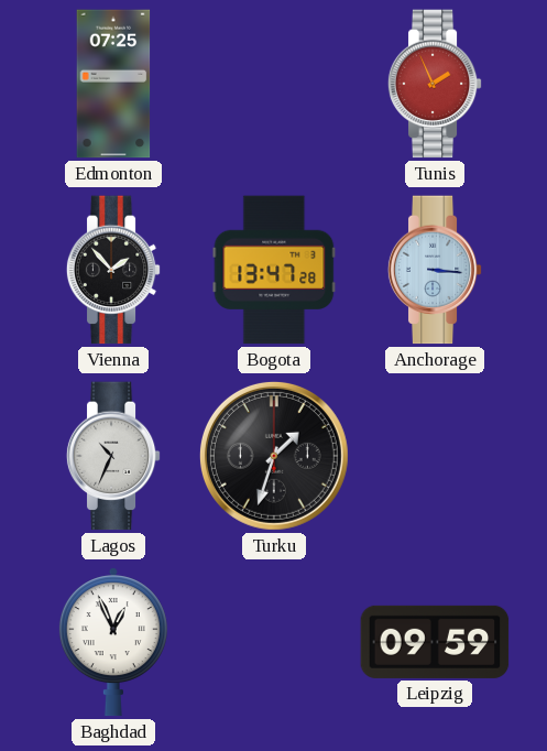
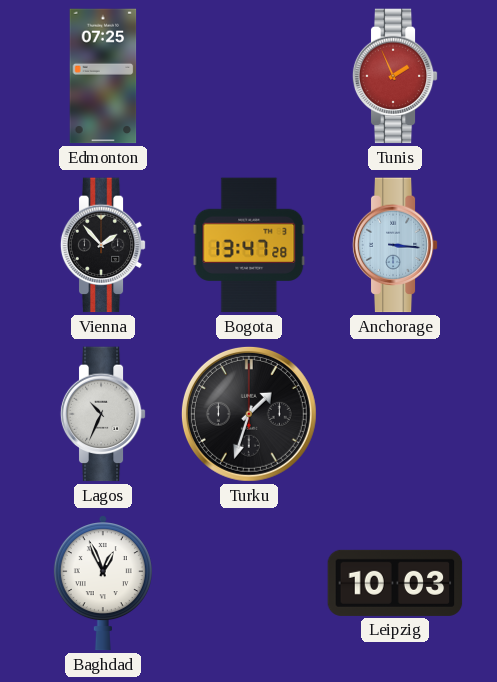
Leipzig: 09:59 -> 10:03
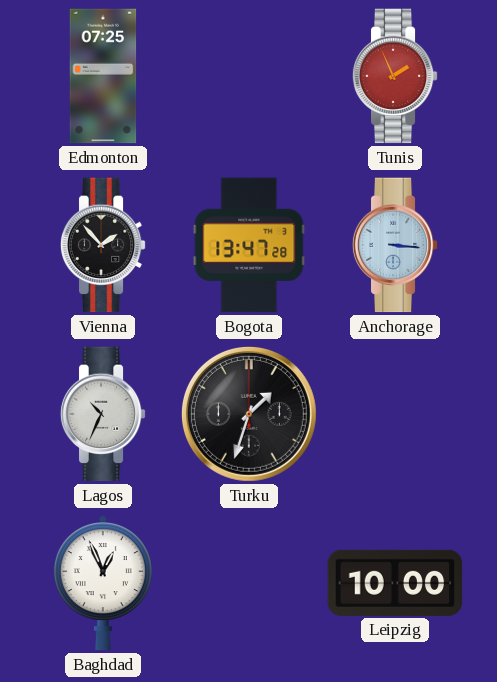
Leipzig: 10:03 -> 10:00
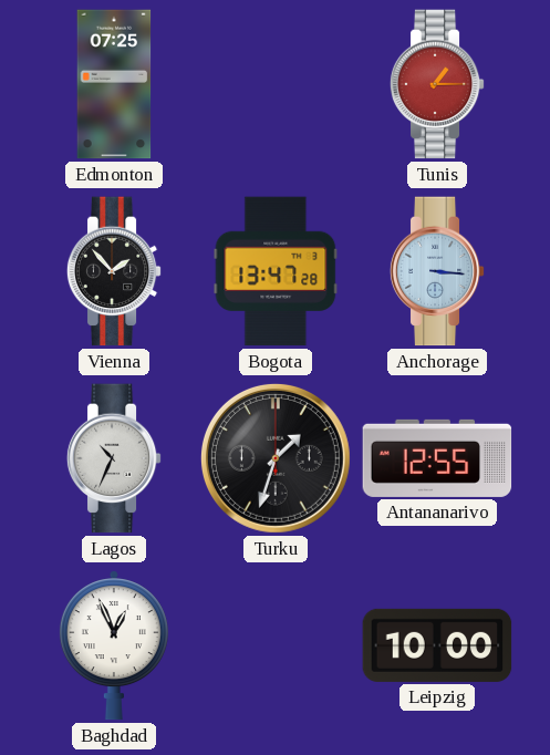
Tunis: 1:56 -> 1:15
Antananarivo: none -> 12:55
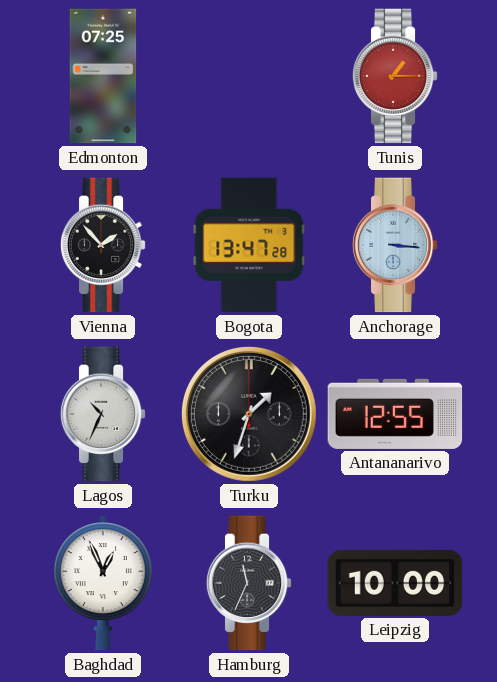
Hamburg: none -> 11:34
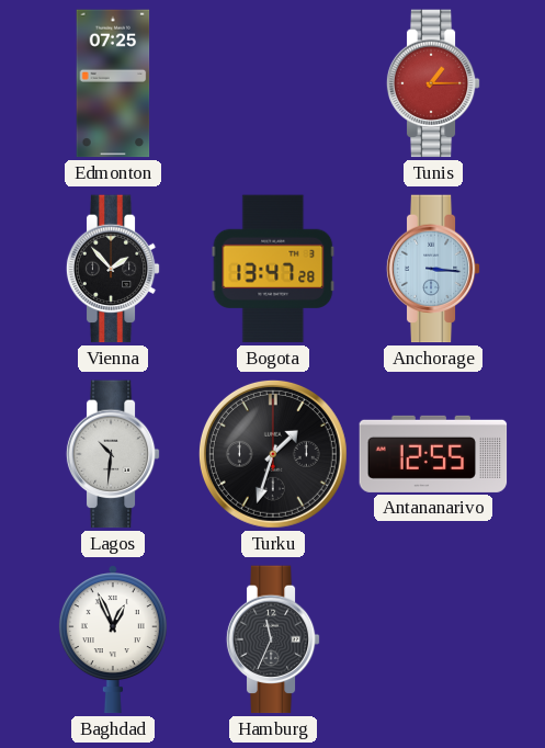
Lagos: 10:34 -> 10:31
Leipzig: 10:00 -> none
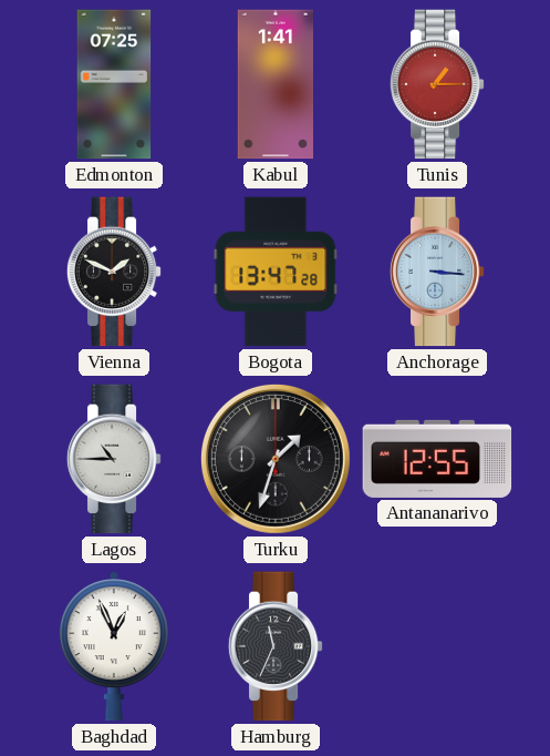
Kabul: none -> 1:41
Vienna: 1:53 -> 1:49
Lagos: 10:31 -> 10:45
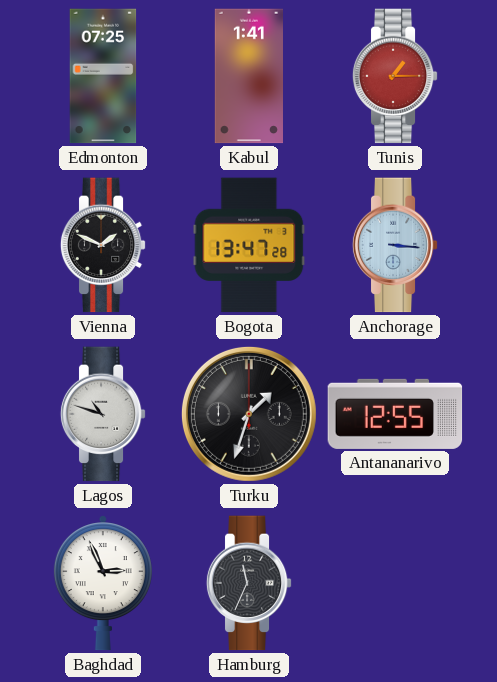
Lagos: 10:45 -> 10:48
Baghdad: 12:56 -> 2:56
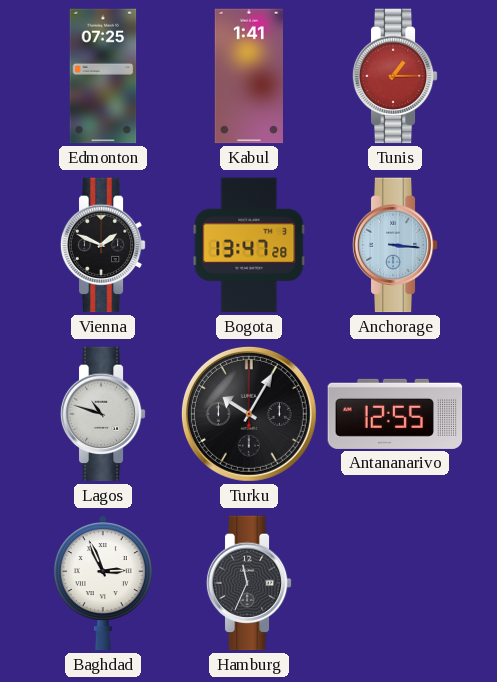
Turku: 1:33 -> 10:05
